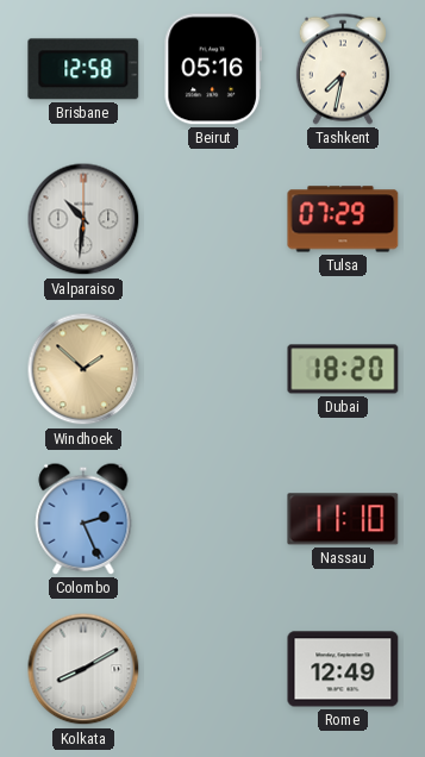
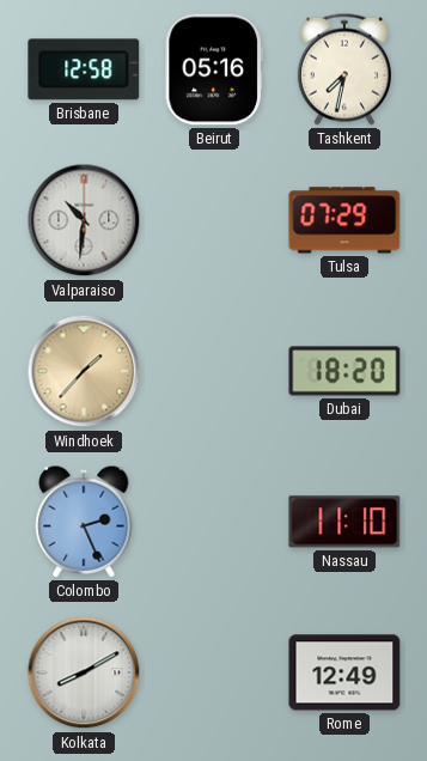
Windhoek: 1:52 -> 1:37
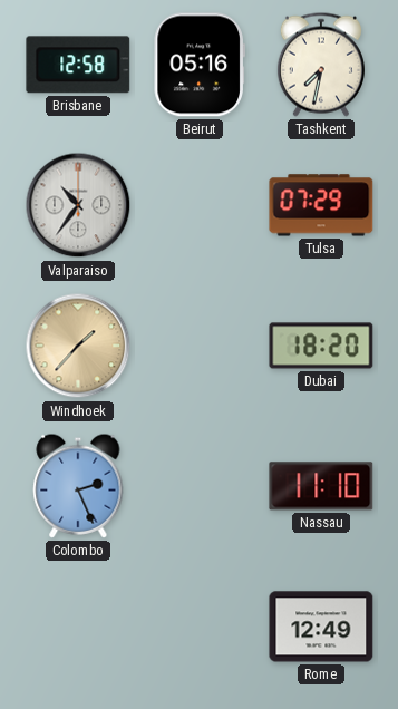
Valparaiso: 10:31 -> 10:36
Kolkata: 8:10 -> none
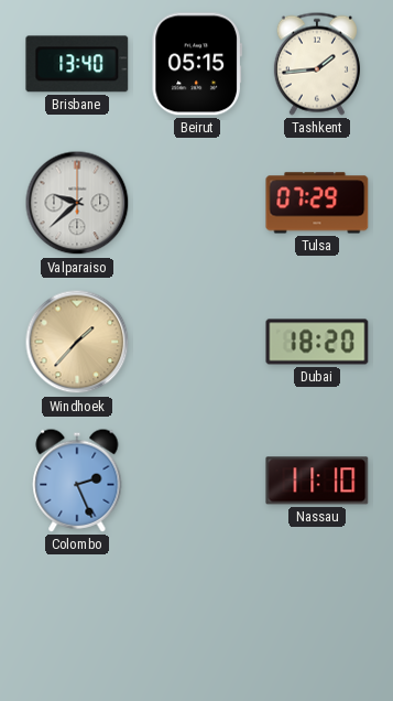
Brisbane: 12:58 -> 13:40
Beirut: 05:16 -> 05:15
Tashkent: 7:32 -> 1:44
Valparaiso: 10:36 -> 9:38
Rome: 12:49 -> none
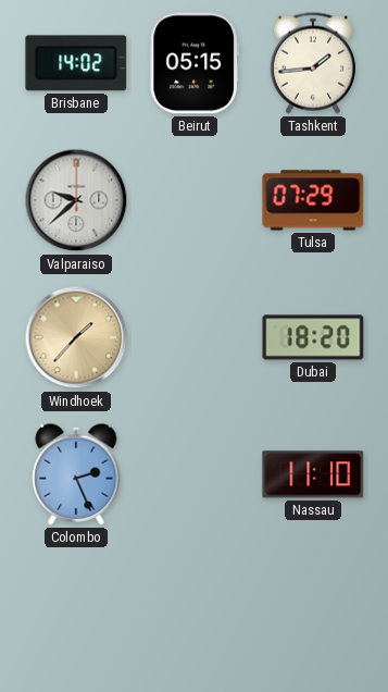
Brisbane: 13:40 -> 14:02
